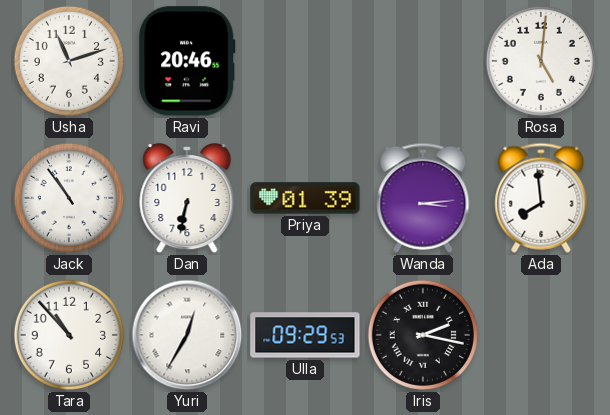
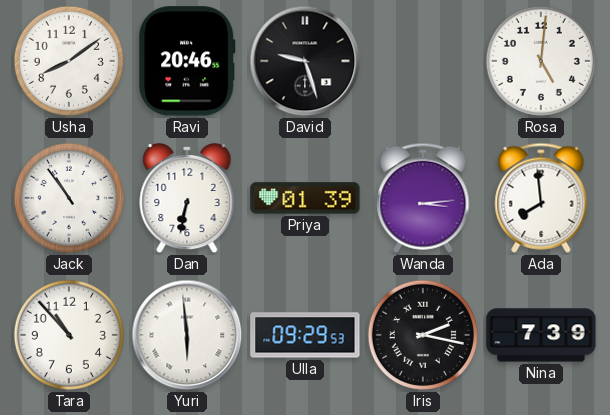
Usha: 11:12 -> 8:09
David: none -> 9:27
Yuri: 12:35 -> 5:59
Nina: none -> 7:39
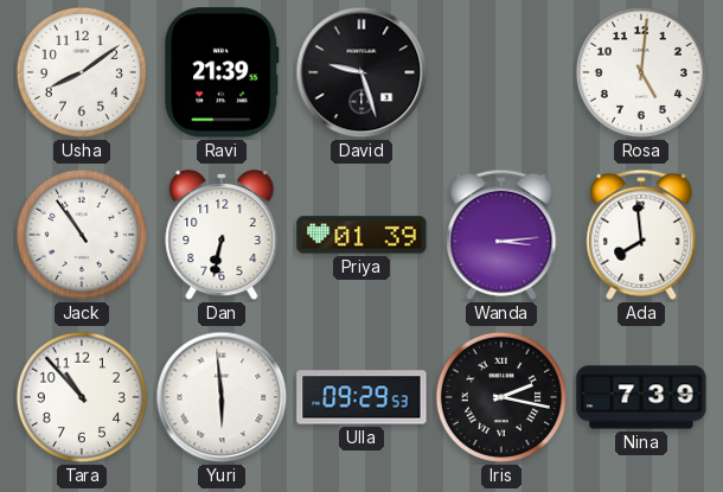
Ravi: 20:46 -> 21:39
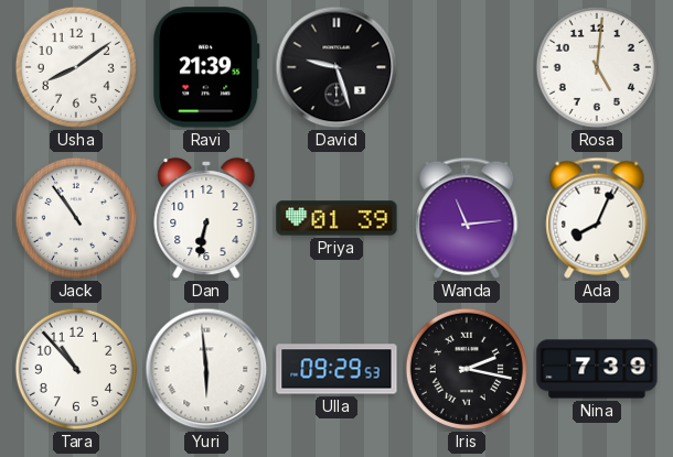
Wanda: 3:14 -> 11:14
Ada: 7:59 -> 8:04
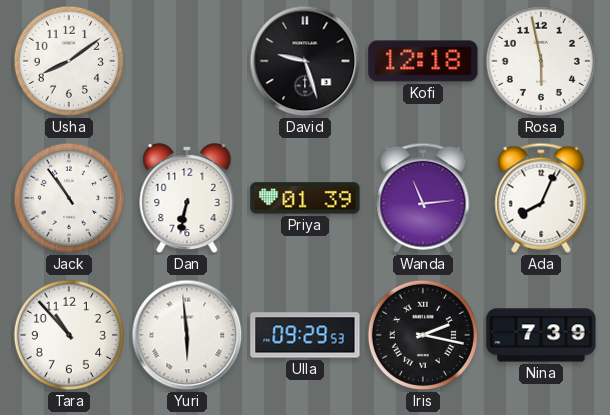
Ravi: 21:39 -> none
Kofi: none -> 12:18
Rosa: 5:01 -> 5:58
